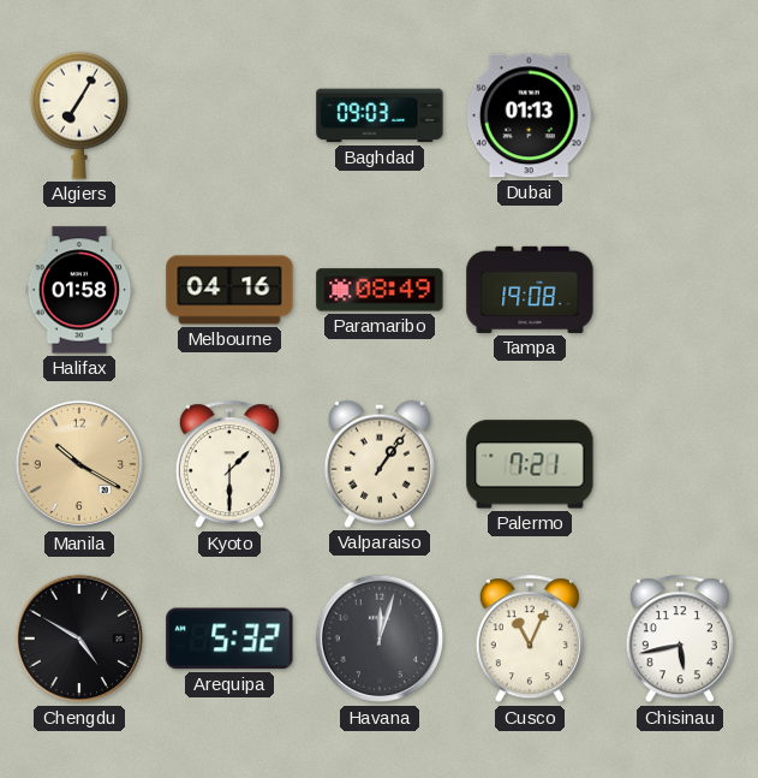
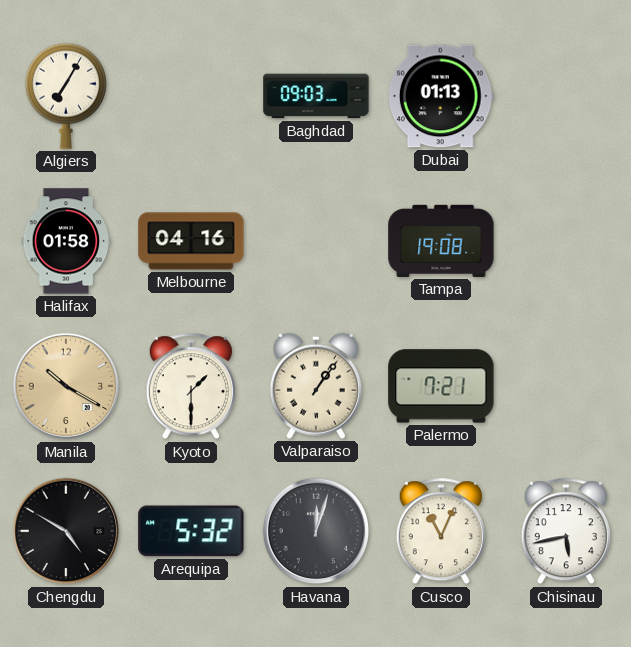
Paramaribo: 08:49 -> none
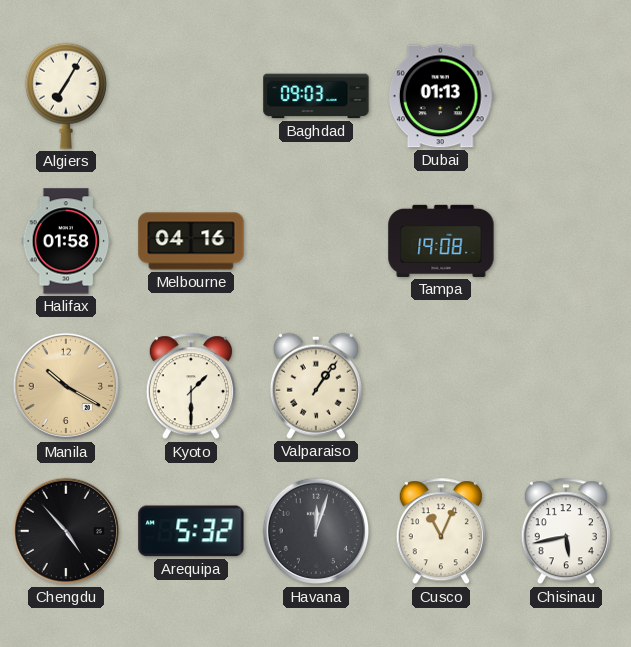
Palermo: 7:21 -> none
Chengdu: 4:50 -> 4:53
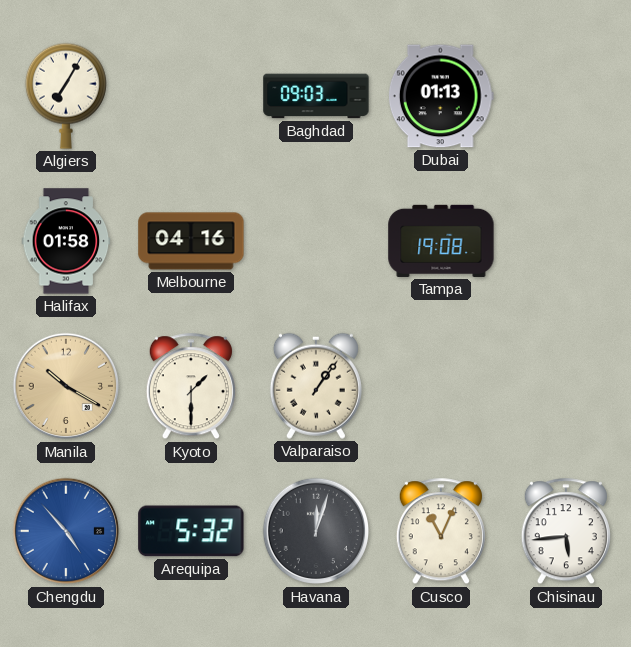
Chengdu dial: black -> blue
Chisinau: 5:43 -> 5:44
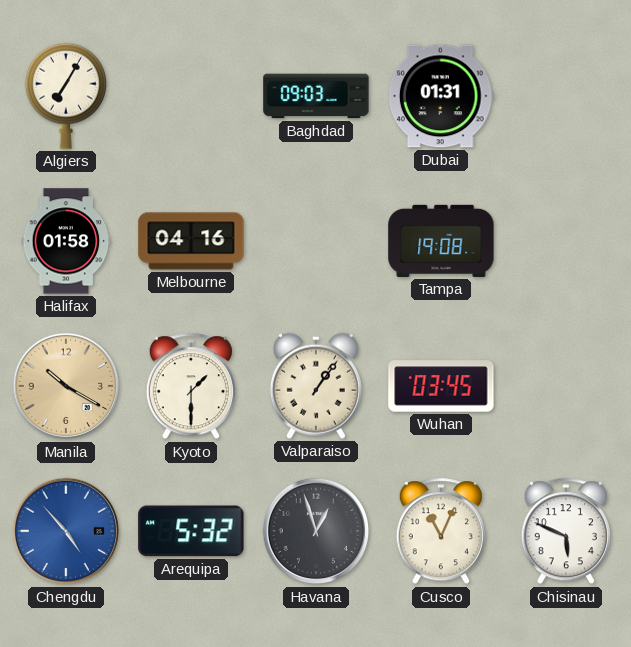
Dubai: 01:13 -> 01:31
Wuhan: none -> 03:45
Havana: 12:03 -> 12:57
Chisinau: 5:44 -> 5:49
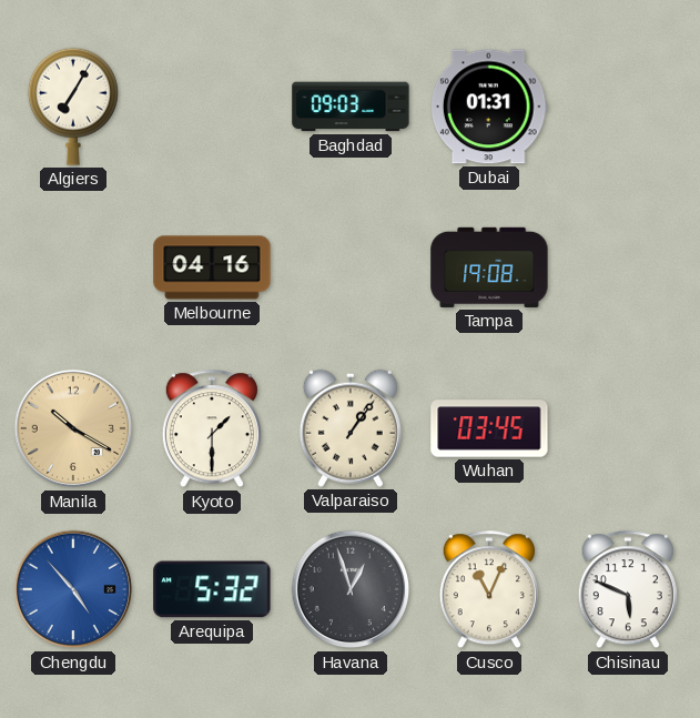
Halifax: 01:58 -> none
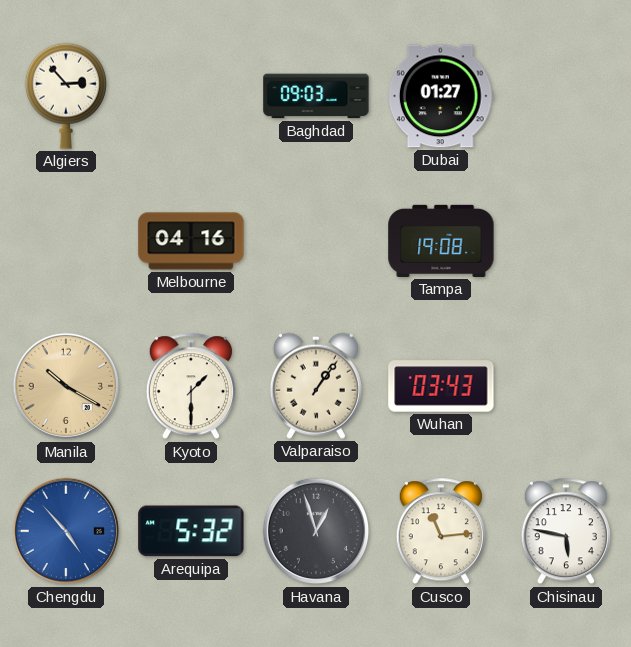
Algiers: 7:05 -> 2:53
Dubai: 01:31 -> 01:27
Wuhan: 03:45 -> 03:43
Cusco: 11:04 -> 11:14
Chisinau: 5:49 -> 5:47
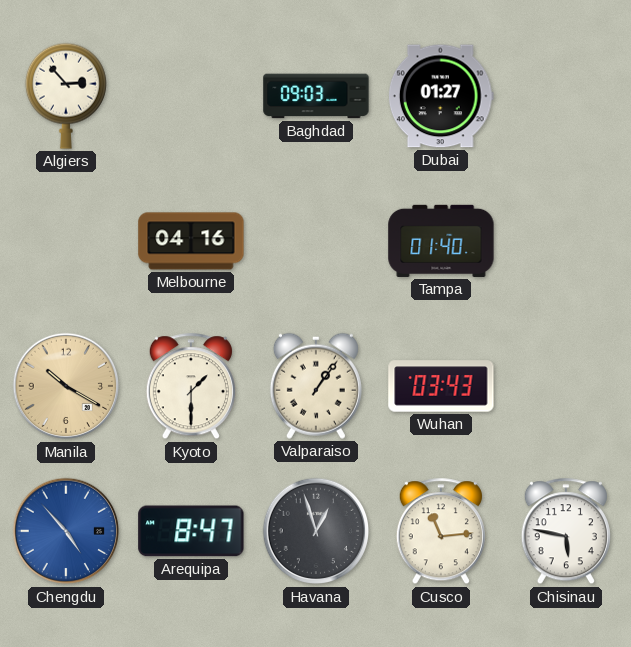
Tampa: 19:08 -> 01:40
Arequipa: 5:32 -> 8:47
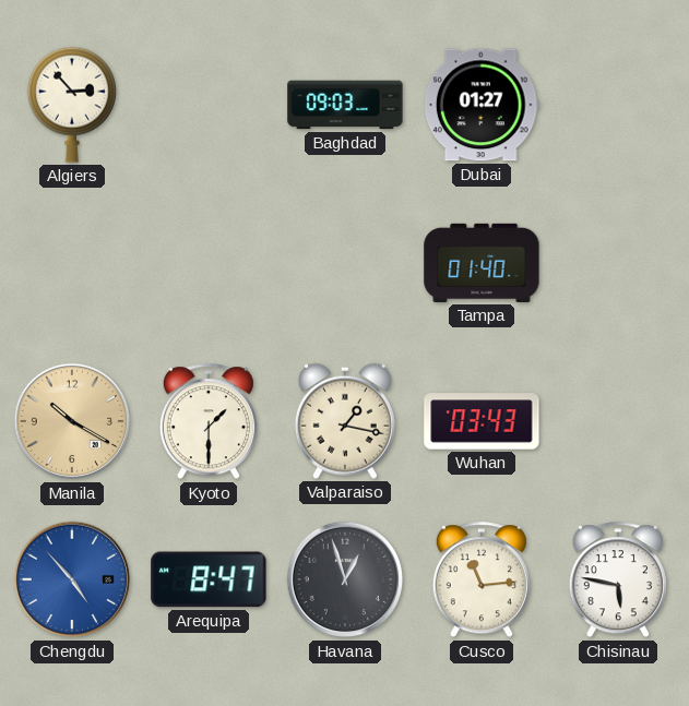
Melbourne: 04:16 -> none
Valparaiso: 1:06 -> 1:17
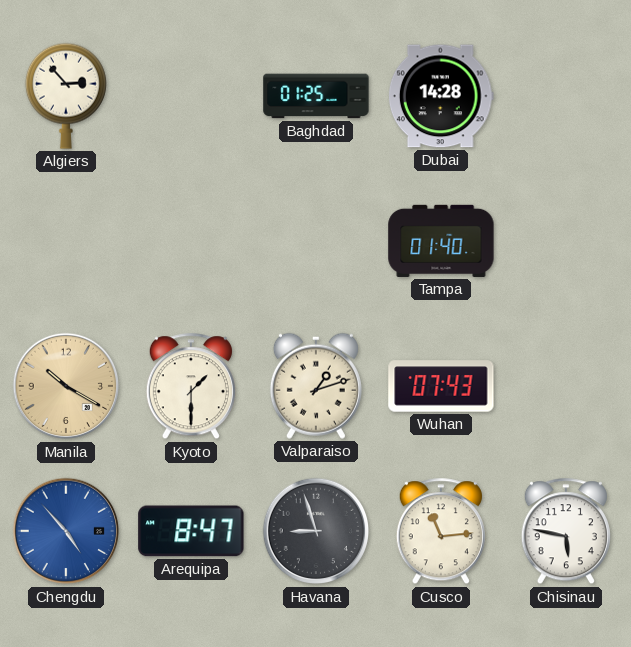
Baghdad: 09:03 -> 01:25
Dubai: 01:27 -> 14:28
Valparaiso: 1:17 -> 1:12
Wuhan: 03:43 -> 07:43
Havana: 12:57 -> 8:57
